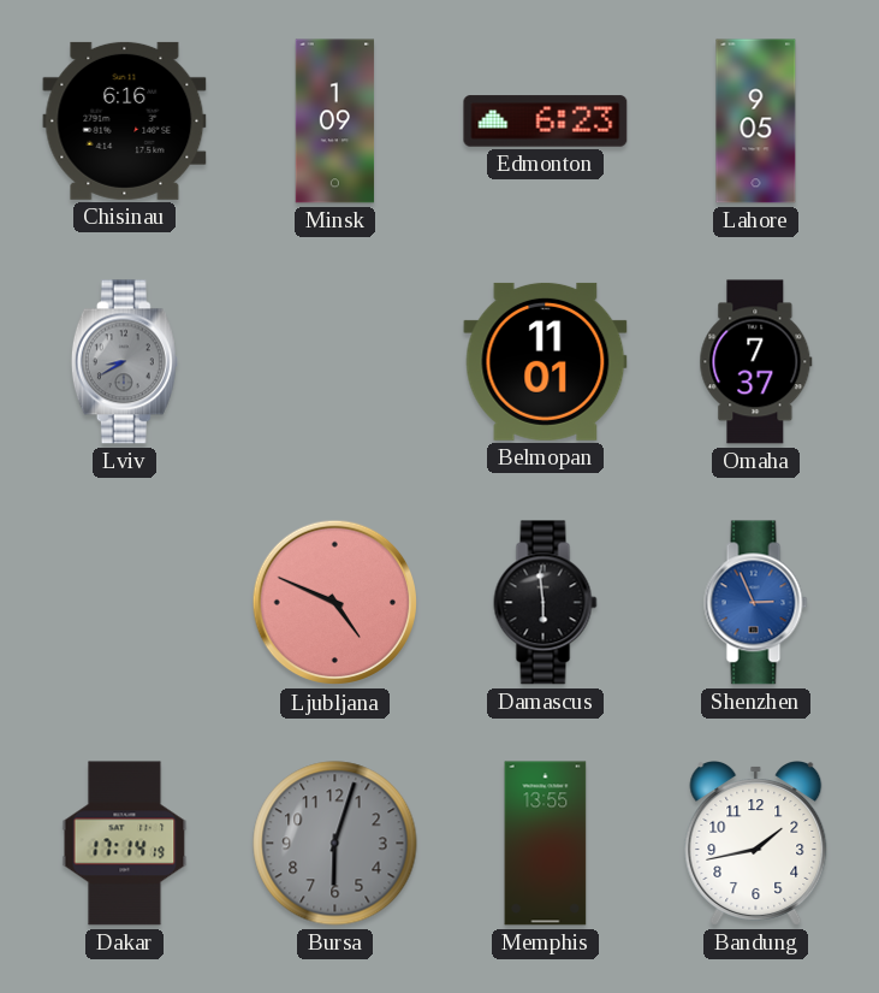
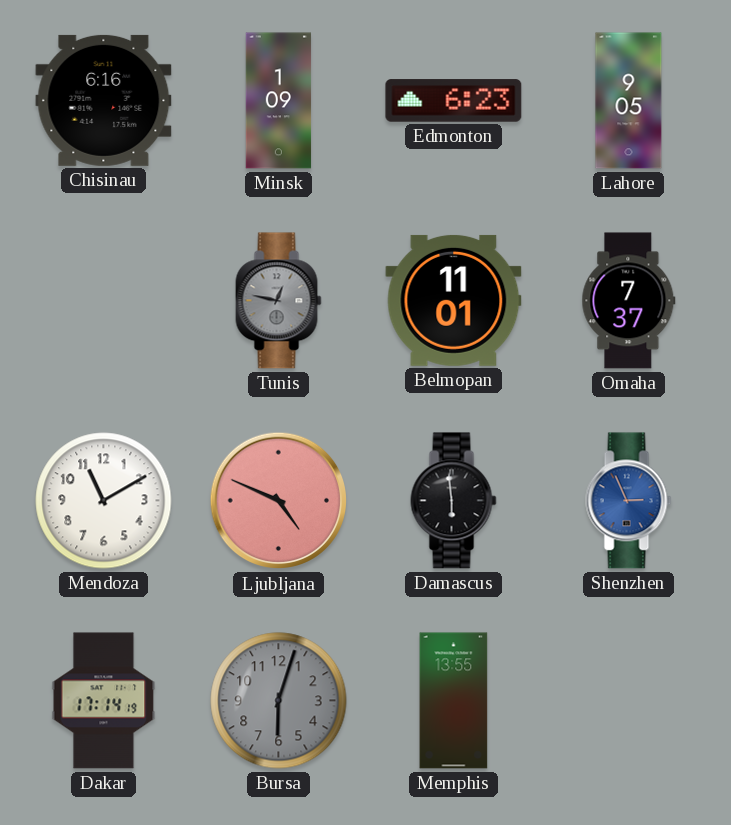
Lviv: 8:40 -> none
Tunis: none -> 12:47
Mendoza: none -> 11:10
Bandung: 1:43 -> none
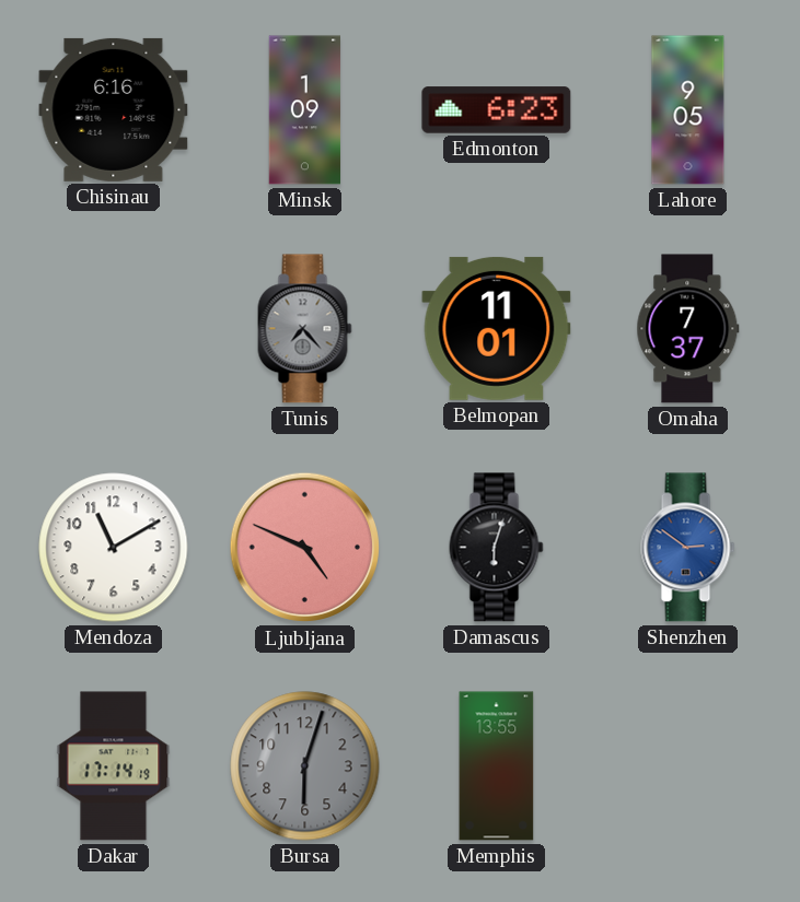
Tunis: 12:47 -> 7:23
Damascus: 5:59 -> 6:03
Shenzhen: 2:56 -> 2:51
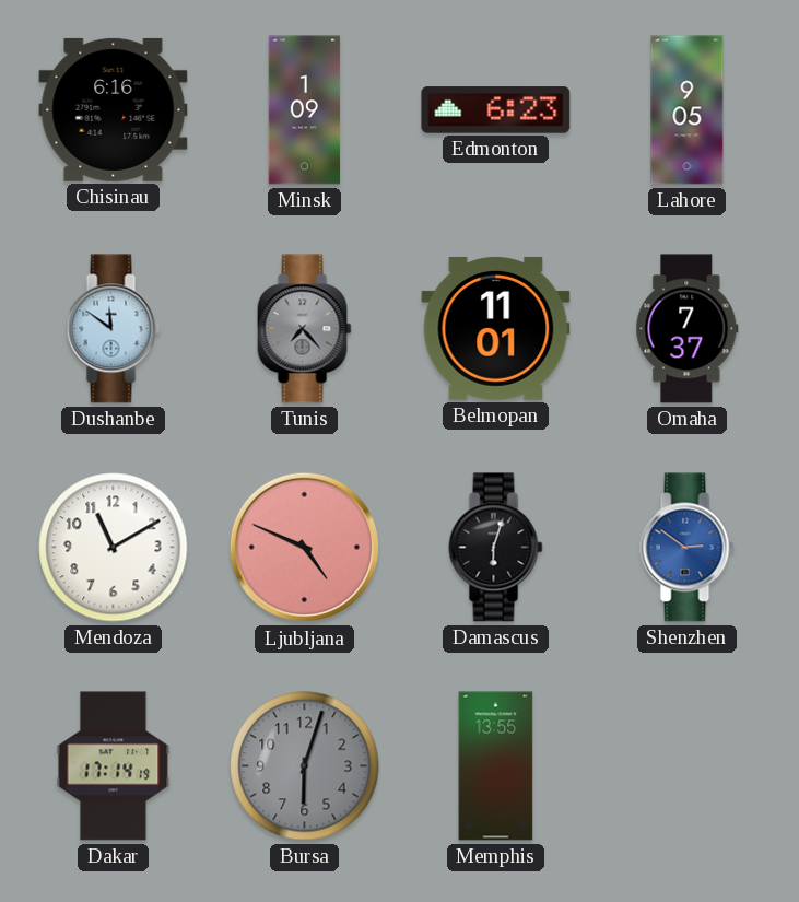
Dushanbe: none -> 11:51
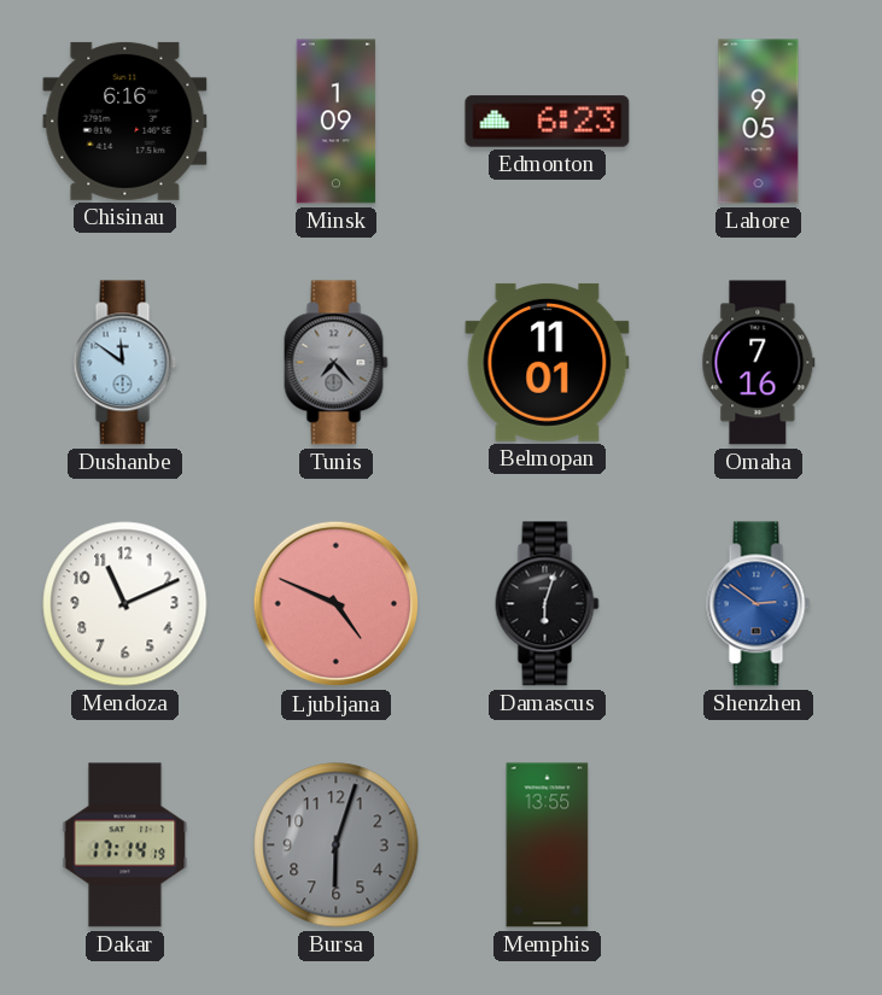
Omaha: 7:37 -> 7:16
Mendoza: 11:10 -> 11:11
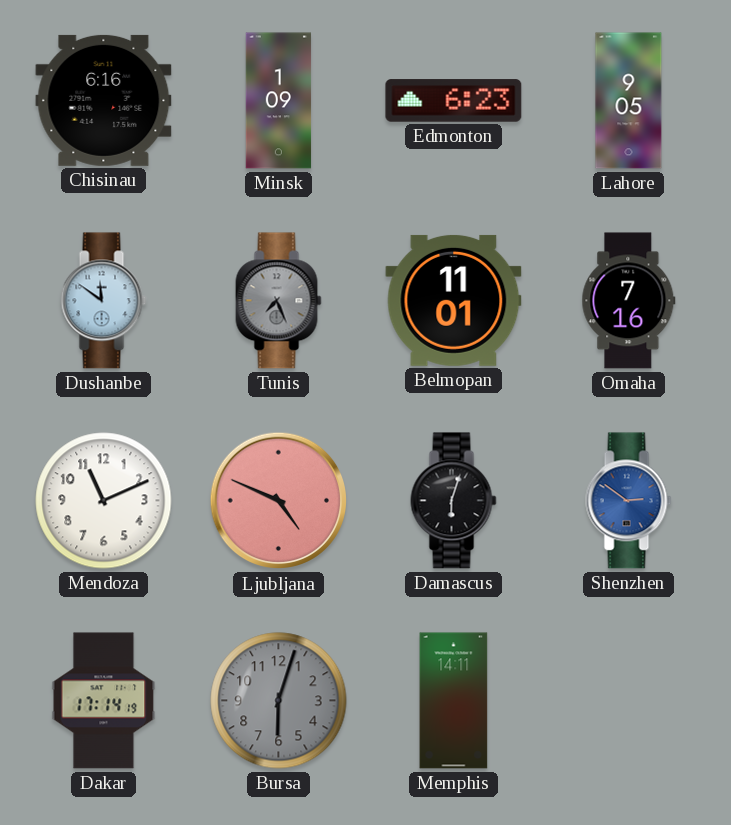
Tunis: 7:23 -> 7:26
Memphis: 13:55 -> 14:11
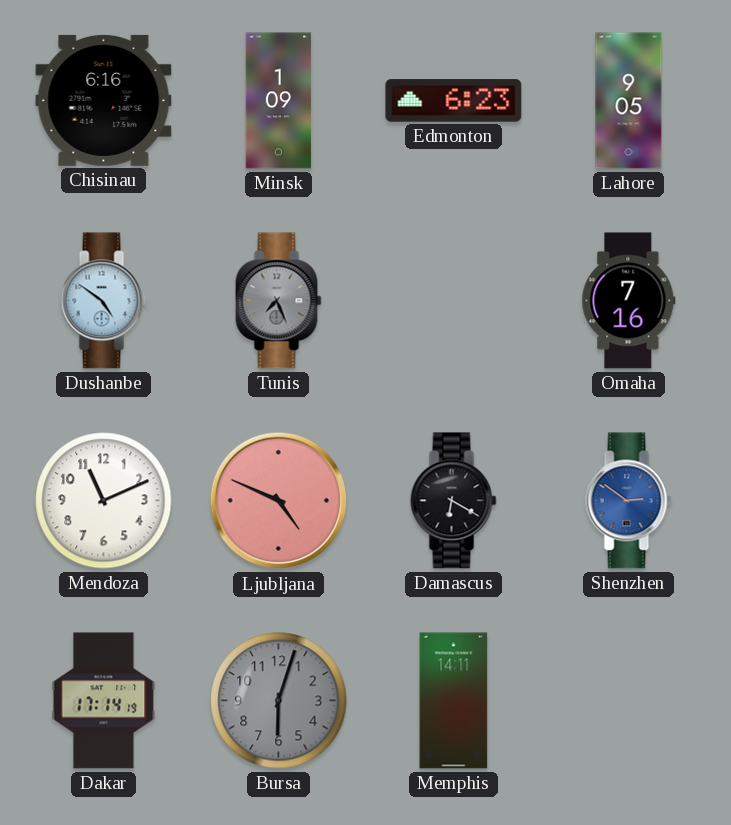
Dushanbe: 11:51 -> 4:51
Belmopan: 11:01 -> none
Damascus: 6:03 -> 6:20
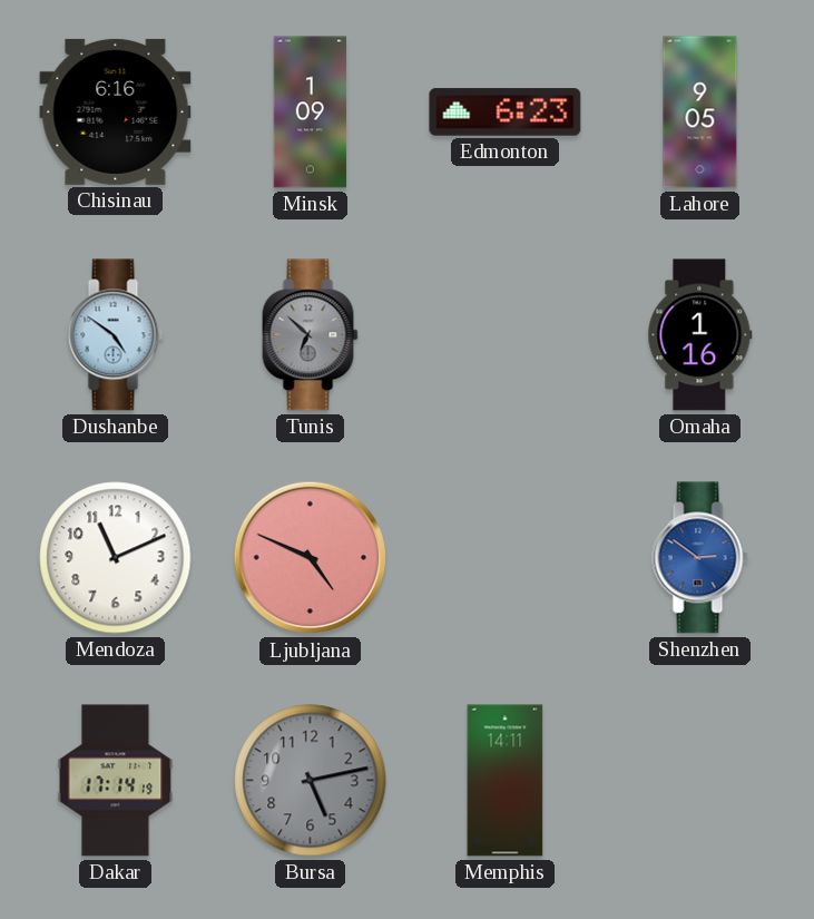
Tunis: 7:26 -> 6:52
Omaha: 7:16 -> 1:16
Damascus: 6:20 -> none
Bursa: 6:03 -> 5:13
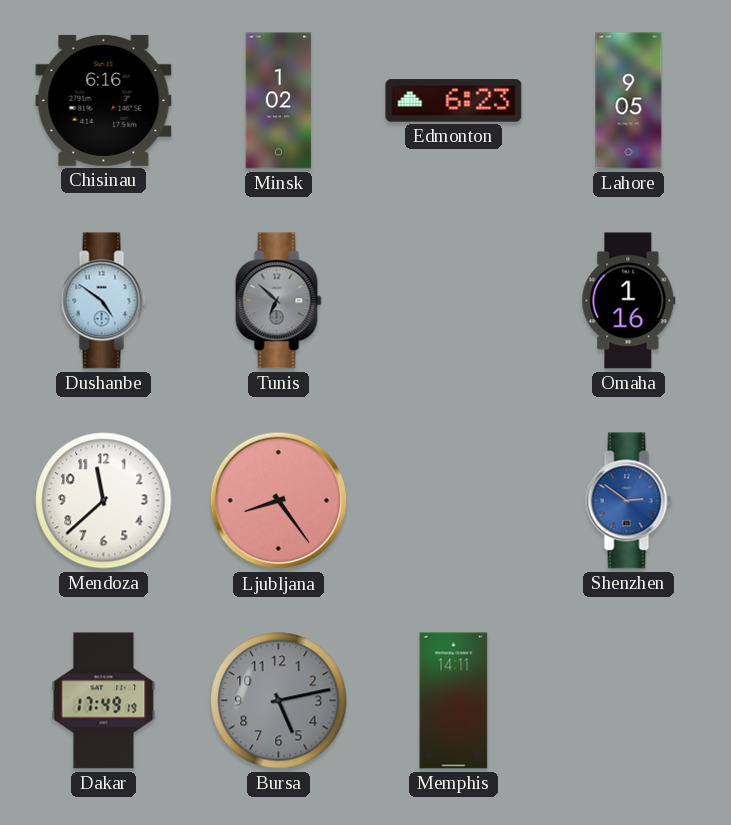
Minsk: 1:09 -> 1:02
Mendoza: 11:11 -> 11:38
Ljubljana: 4:49 -> 8:24
Dakar: 17:14 -> 17:49
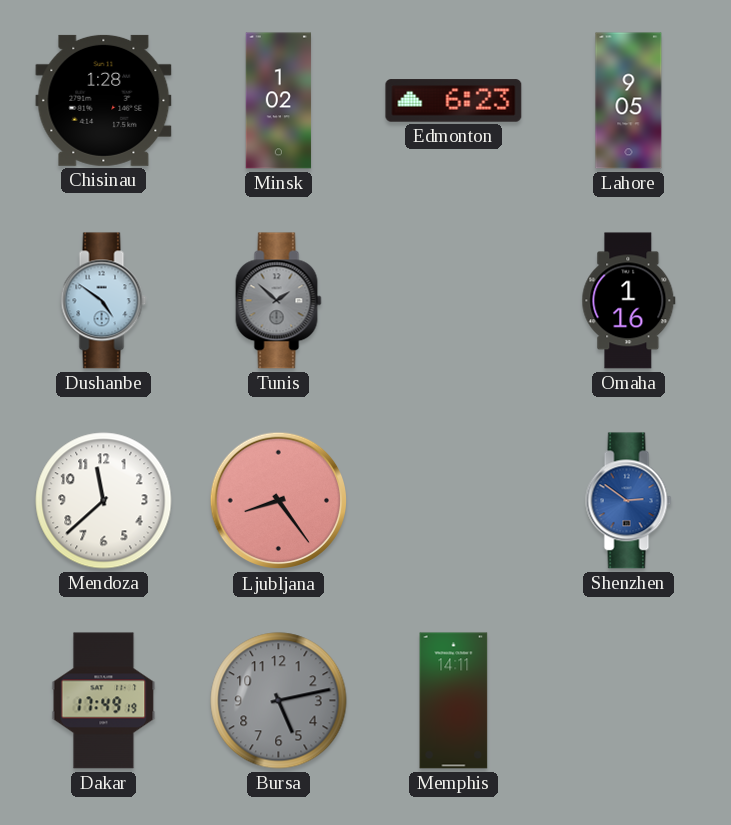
Chisinau: 6:16 -> 1:28
Tunis: 6:52 -> 1:52
